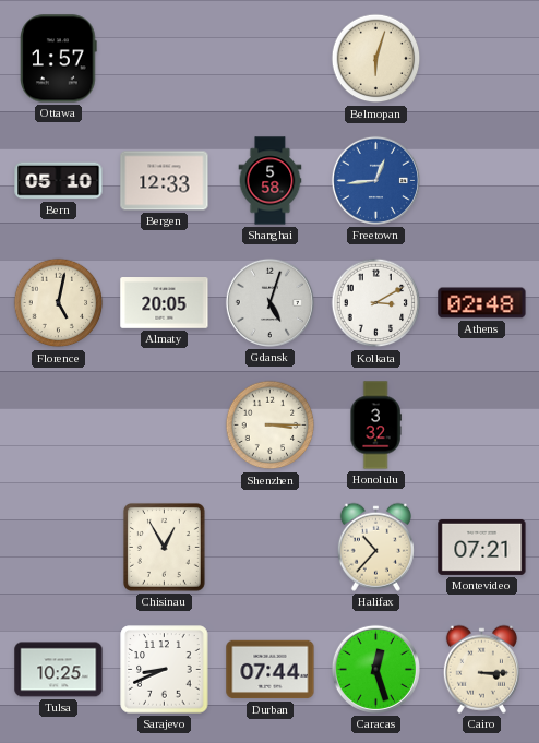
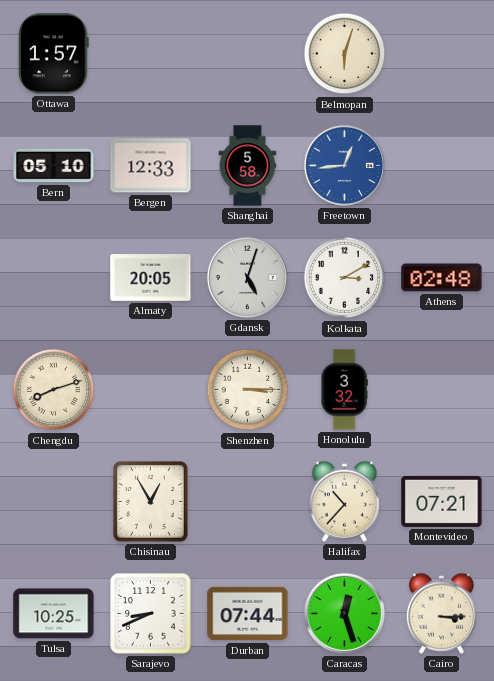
Florence: 5:02 -> none
Chengdu: none -> 8:12
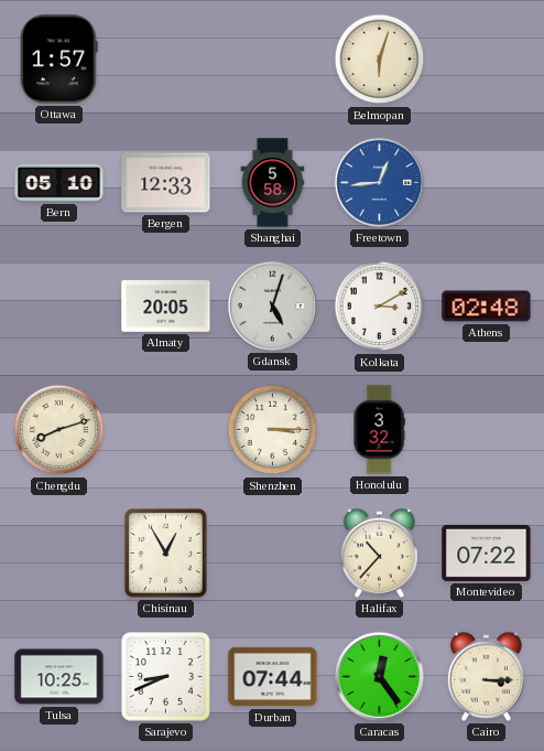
Montevideo: 07:21 -> 07:22
Caracas: 12:27 -> 12:24
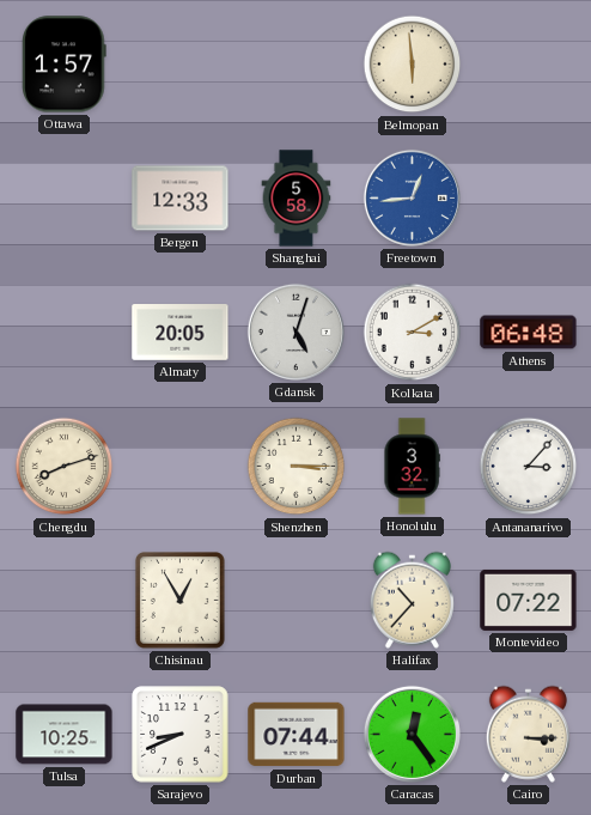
Belmopan: 6:03 -> 5:59
Bern: 05:10 -> none
Athens: 02:48 -> 06:48
Antananarivo: none -> 3:07
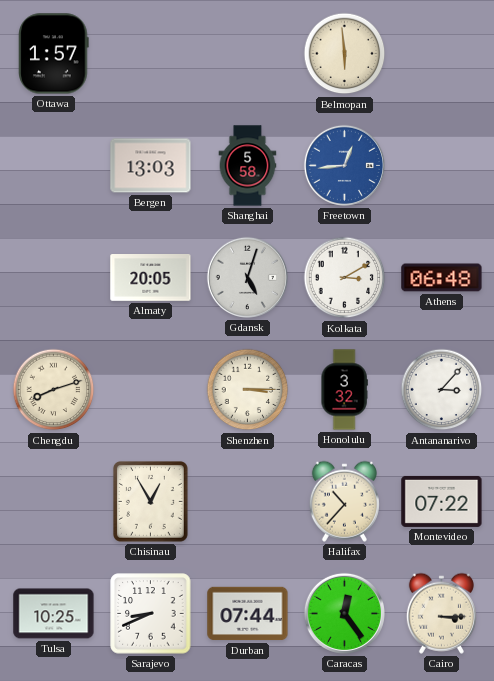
Bergen: 12:33 -> 13:03
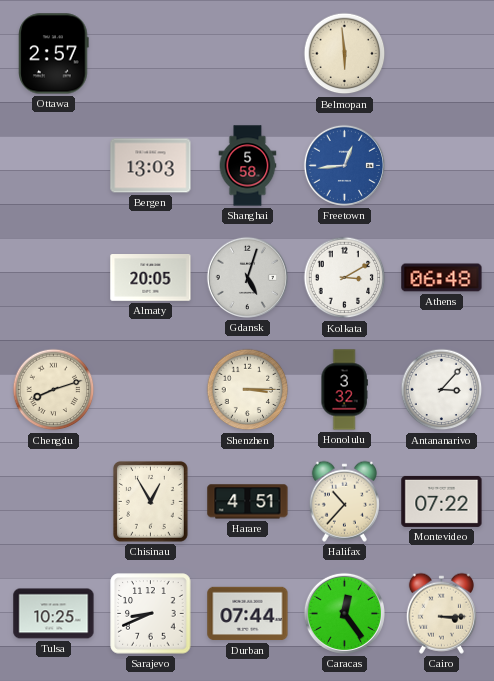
Ottawa: 1:57 -> 2:57
Harare: none -> 4:51
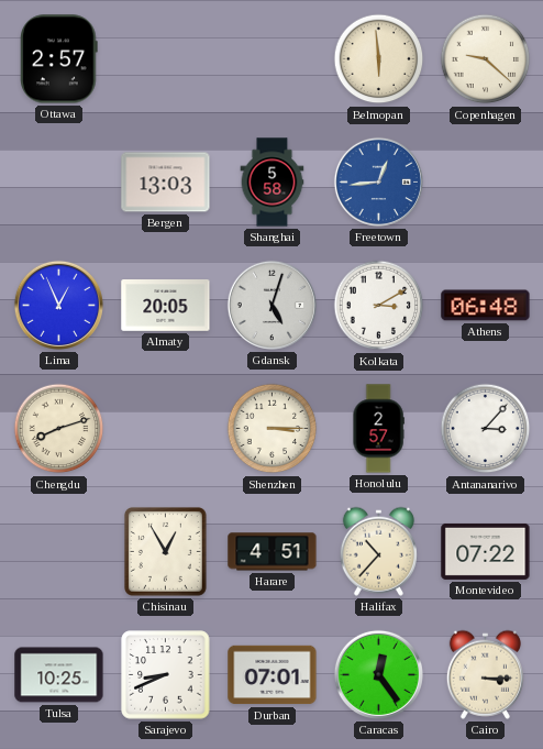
Copenhagen: none -> 9:22
Lima: none -> 12:56
Honolulu: 3:32 -> 2:57
Durban: 07:44 -> 07:01
